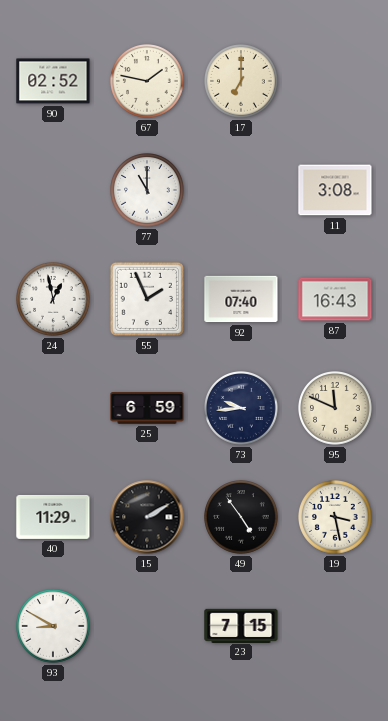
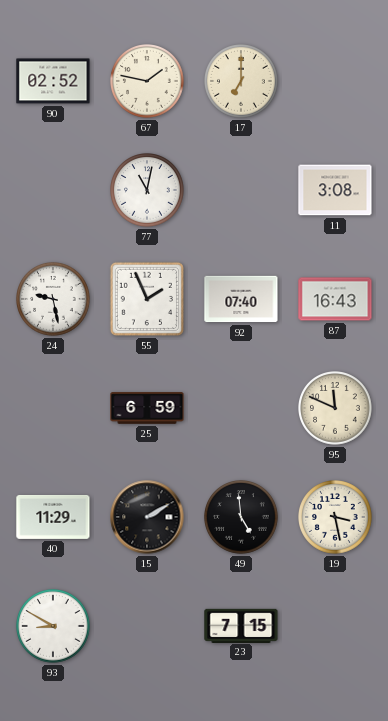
77: 11:00 -> 11:02
24: 12:58 -> 9:28
73: 9:44 -> none
49: 4:54 -> 4:59
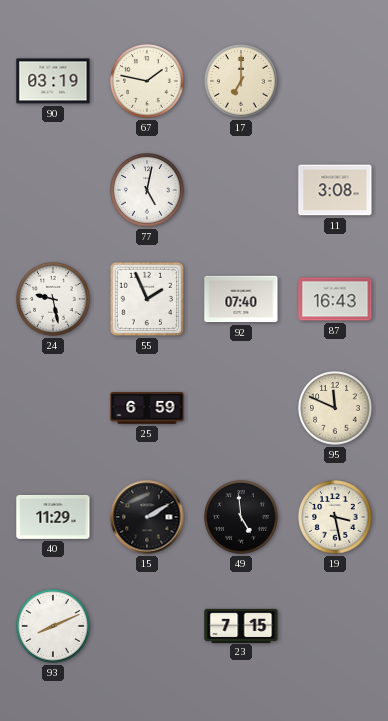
90: 02:52 -> 03:19
77: 11:02 -> 5:02
93: 8:50 -> 8:11
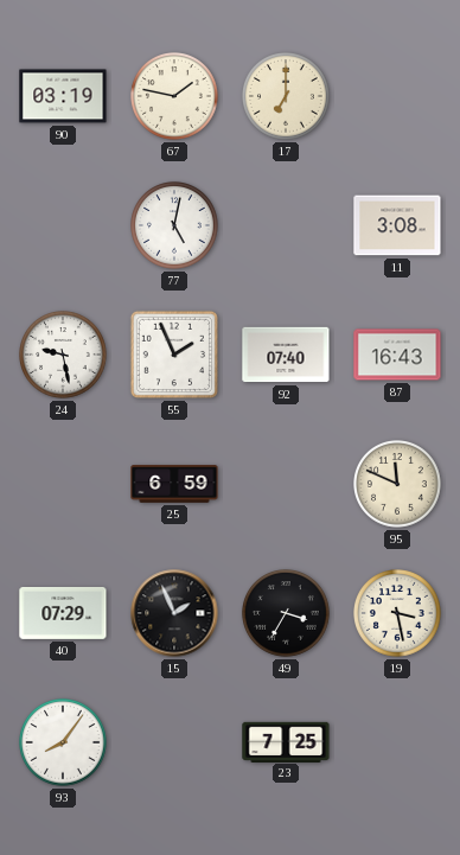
40: 11:29 -> 07:29
15: 2:10 -> 1:56
49: 4:59 -> 3:35
93: 8:11 -> 8:06
23: 7:15 -> 7:25
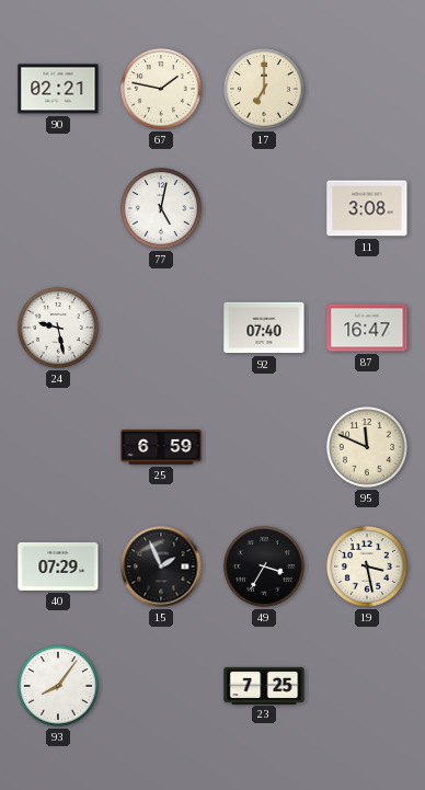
90: 03:19 -> 02:21
55: 1:56 -> none
87: 16:43 -> 16:47
